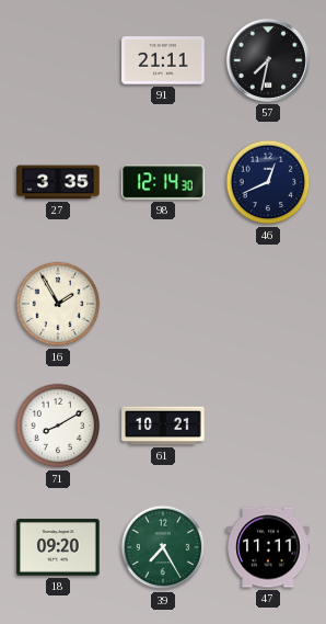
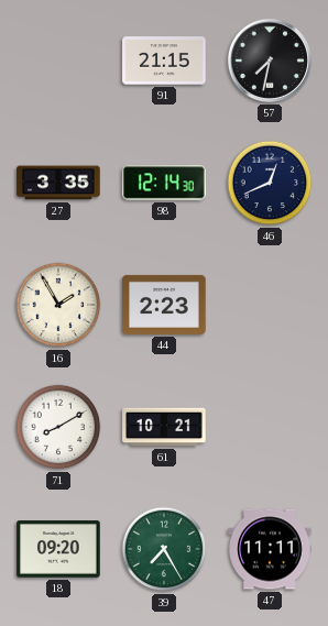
91: 21:11 -> 21:15
44: none -> 2:23
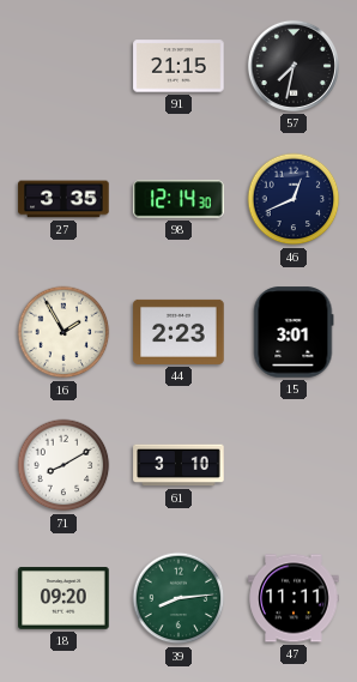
15: none -> 3:01
61: 10:21 -> 3:10
39: 7:25 -> 8:14
